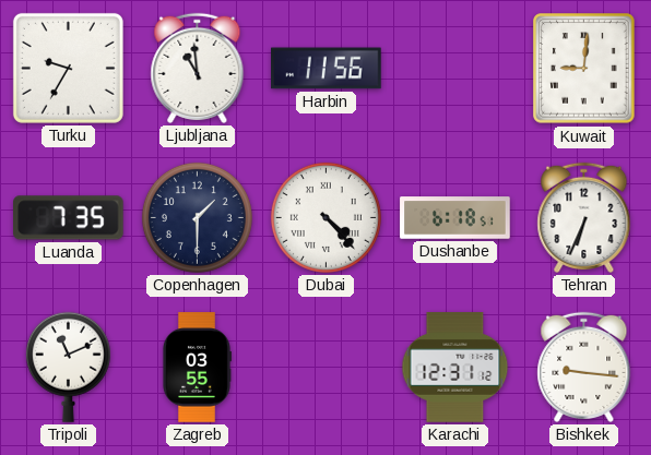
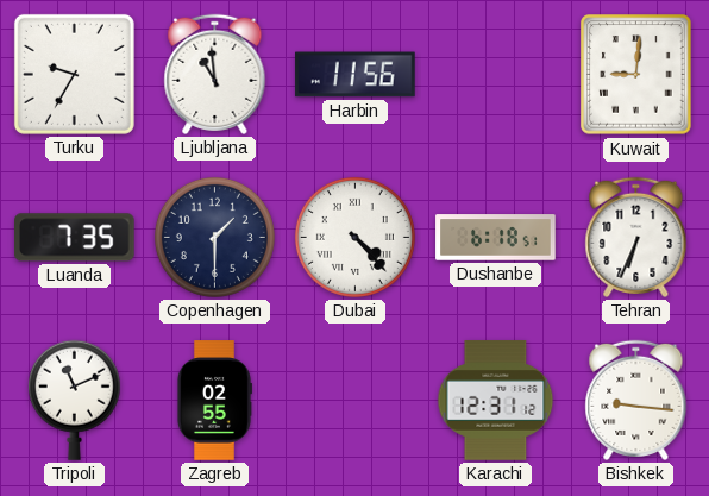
Zagreb: 03:55 -> 02:55
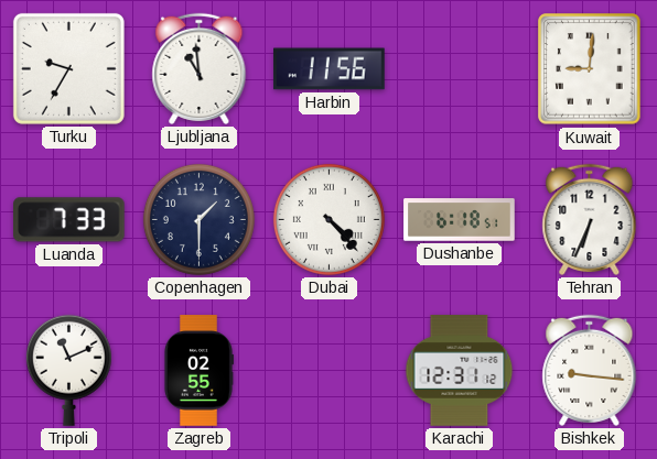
Luanda: 7:35 -> 7:33
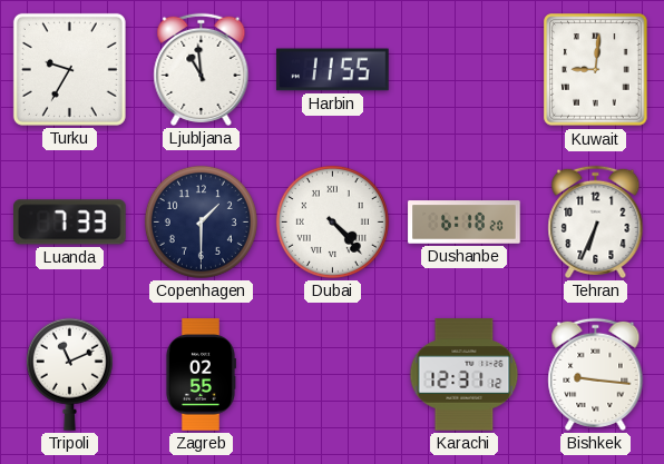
Harbin: 11:56 -> 11:55
Dushanbe: 6:18:51 -> 6:18:20
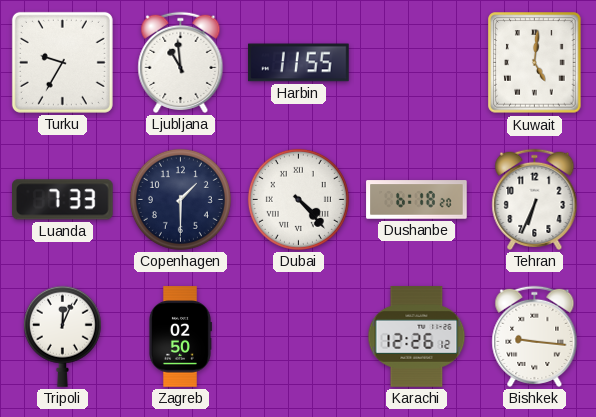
Kuwait: 9:01 -> 5:01
Tripoli: 11:11 -> 12:04
Zagreb: 02:55 -> 02:50
Karachi: 12:31 -> 12:26
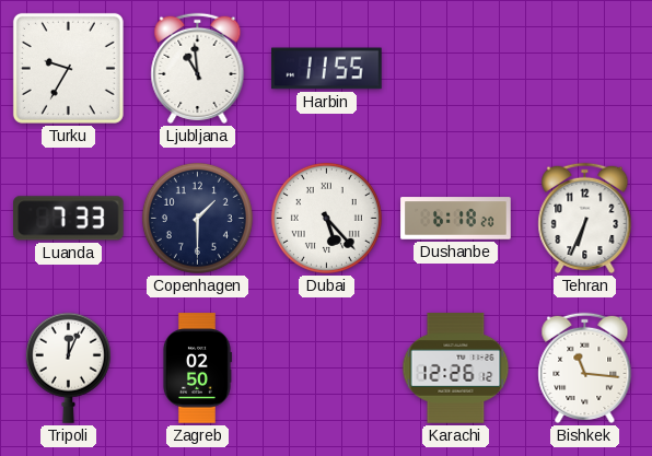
Kuwait: 5:01 -> none
Dubai: 4:23 -> 5:23
Bishkek: 9:16 -> 11:16
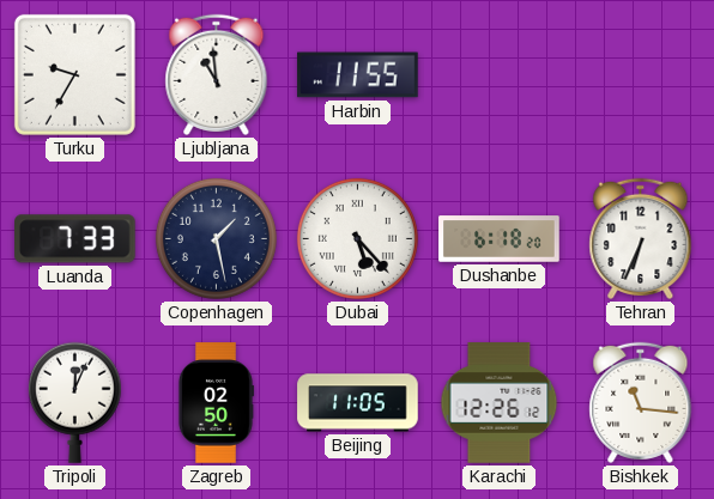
Copenhagen: 1:30 -> 1:28
Beijing: none -> 11:05
